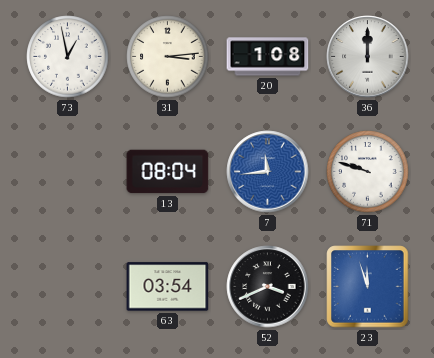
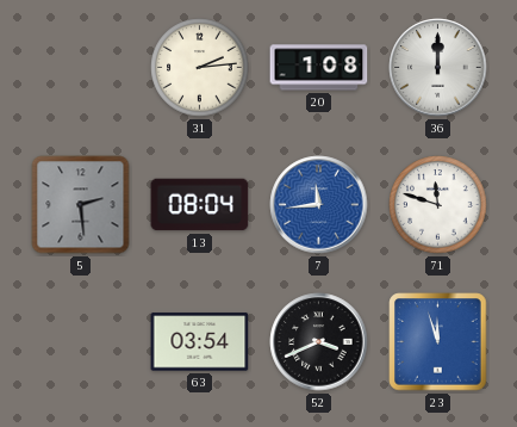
73: 12:58 -> none
31: 3:14 -> 2:14
5: none -> 2:29
71: 9:48 -> 11:48
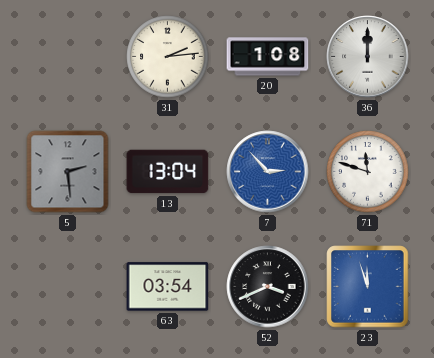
13: 08:04 -> 13:04
7: 11:44 -> 2:53
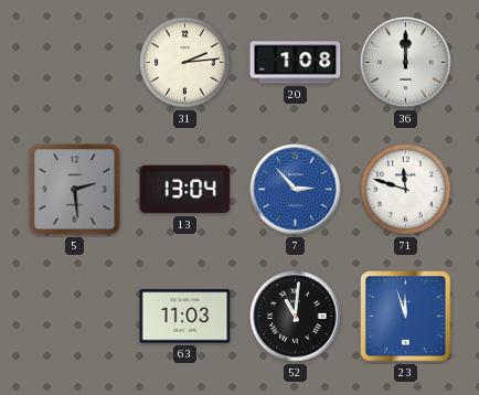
63: 03:54 -> 11:03
52: 3:41 -> 11:01
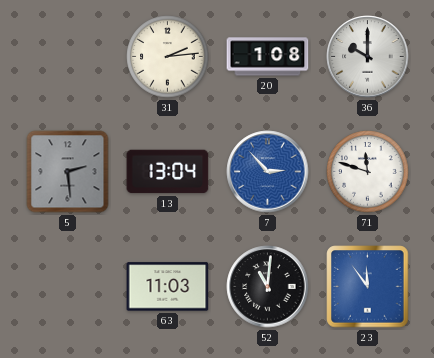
36: 12:00 -> 10:00
23: 11:57 -> 11:54
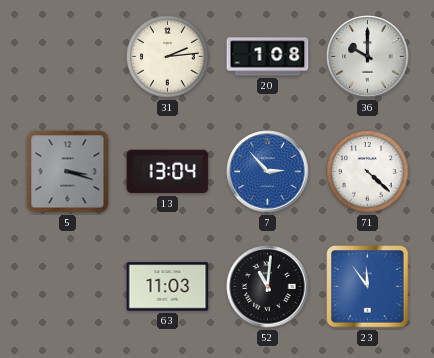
5: 2:29 -> 3:18
71: 11:48 -> 4:22
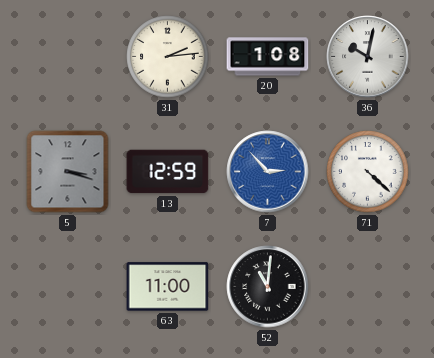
36: 10:00 -> 10:02
13: 13:04 -> 12:59
63: 11:03 -> 11:00
23: 11:54 -> none
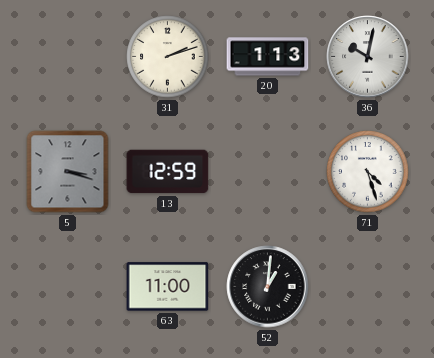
31: 2:14 -> 2:12
20: 1:08 -> 1:13
7: 2:53 -> none
71: 4:22 -> 4:27
52: 11:01 -> 1:01
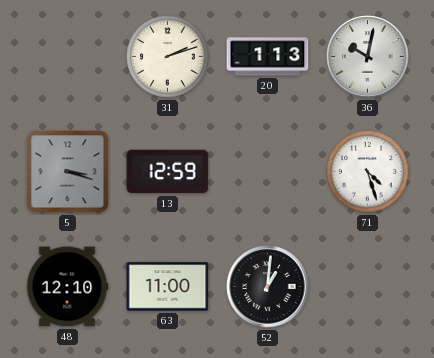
48: none -> 12:10
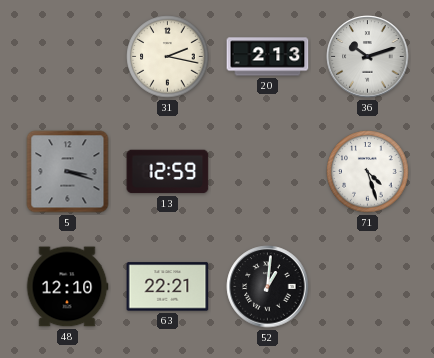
31: 2:12 -> 2:17
20: 1:13 -> 2:13
36: 10:02 -> 10:12
63: 11:00 -> 22:21
